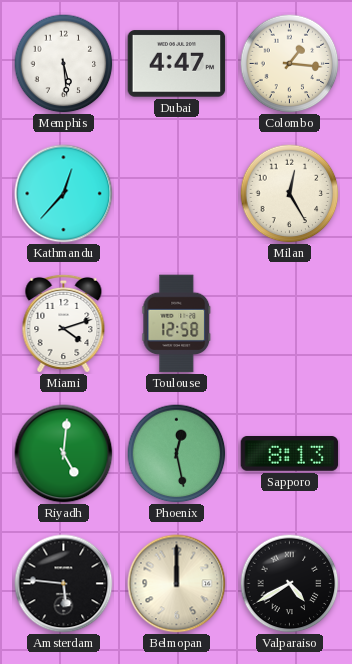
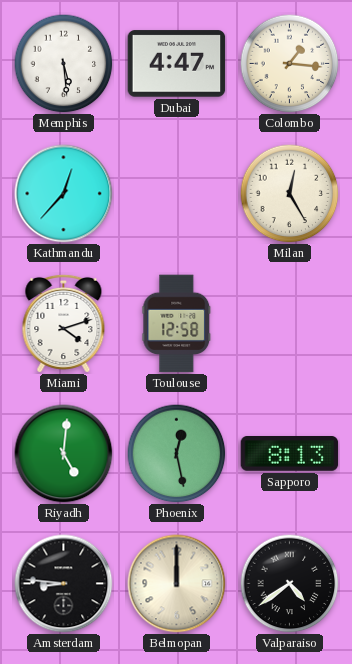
Amsterdam: 5:46 -> 8:46
Valparaiso: 4:40 -> 4:39
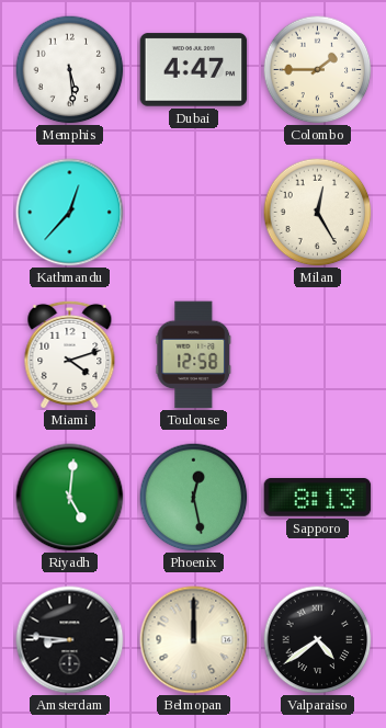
Colombo: 1:16 -> 1:45
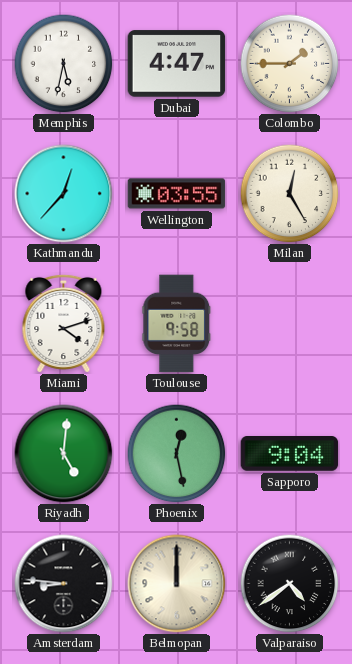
Memphis: 5:29 -> 5:32
Wellington: none -> 03:55
Toulouse: 12:58 -> 9:58
Sapporo: 8:13 -> 9:04
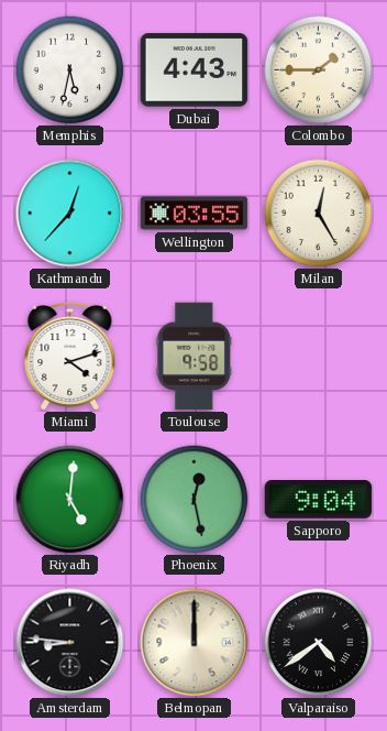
Dubai: 4:47 -> 4:43
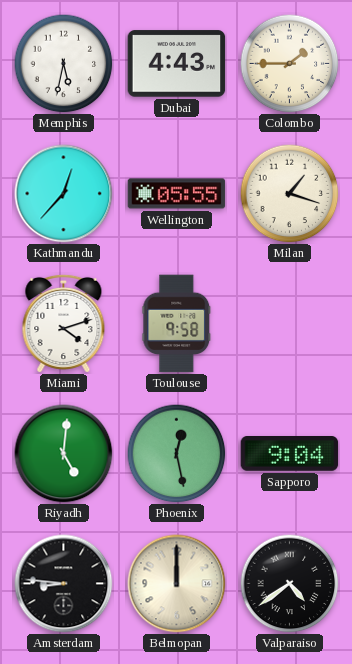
Wellington: 03:55 -> 05:55
Milan: 12:25 -> 1:18
